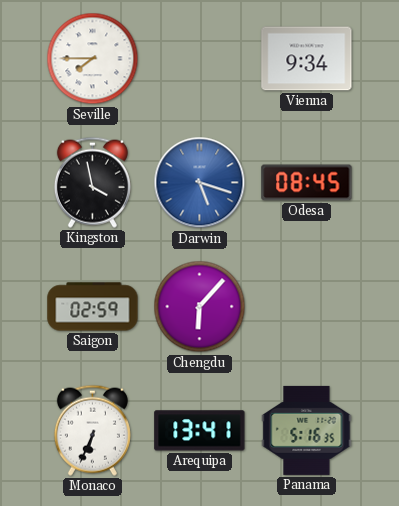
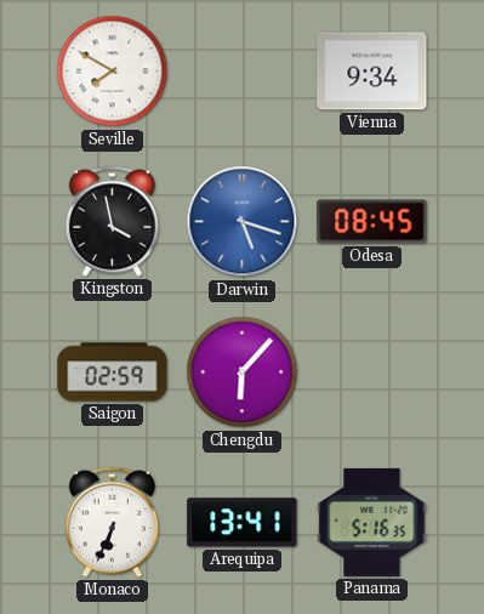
Seville: 7:45 -> 7:50
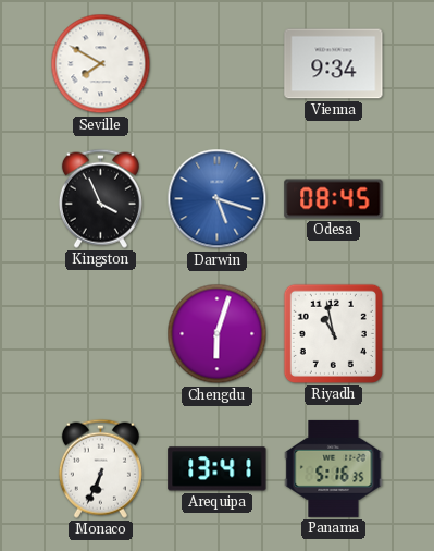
Kingston: 3:58 -> 3:56
Saigon: 02:59 -> none
Chengdu: 6:07 -> 6:03
Riyadh: none -> 10:58
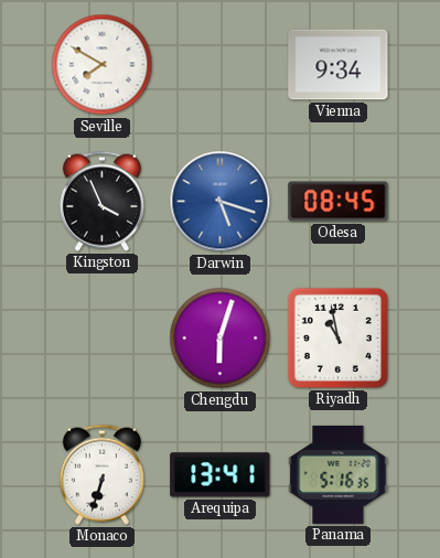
Monaco: 6:34 -> 6:33
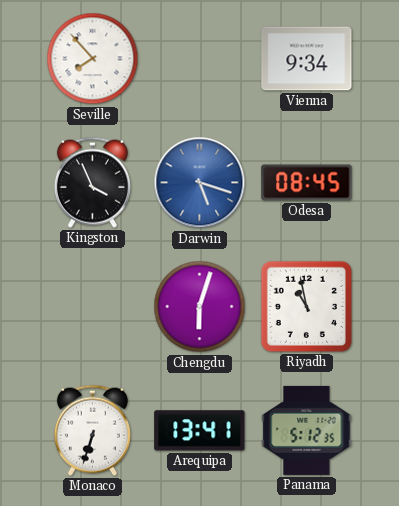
Seville: 7:50 -> 7:53
Panama: 5:16 -> 5:12
